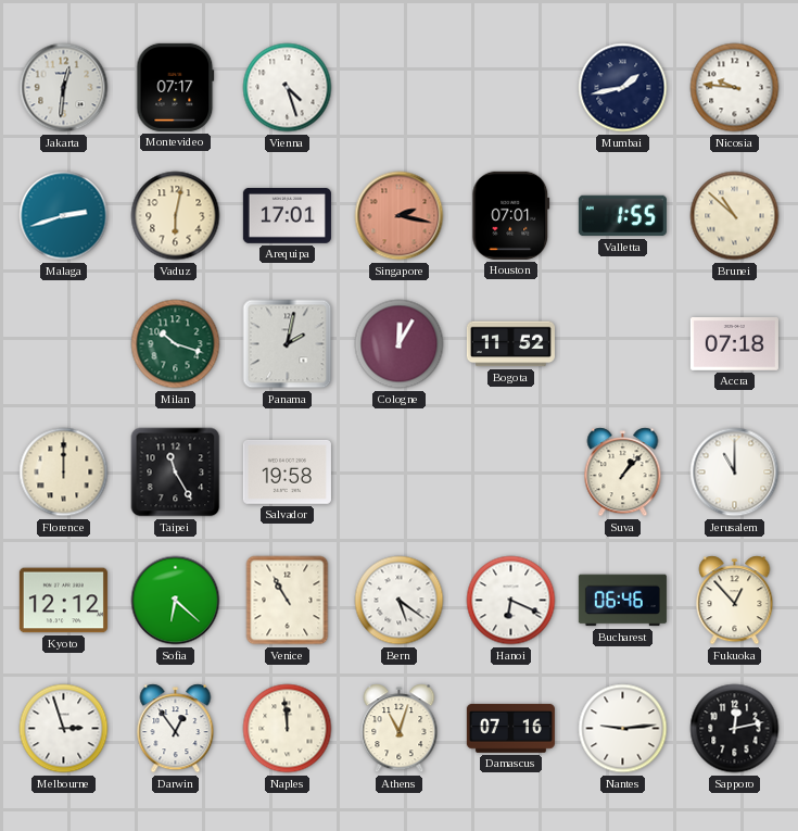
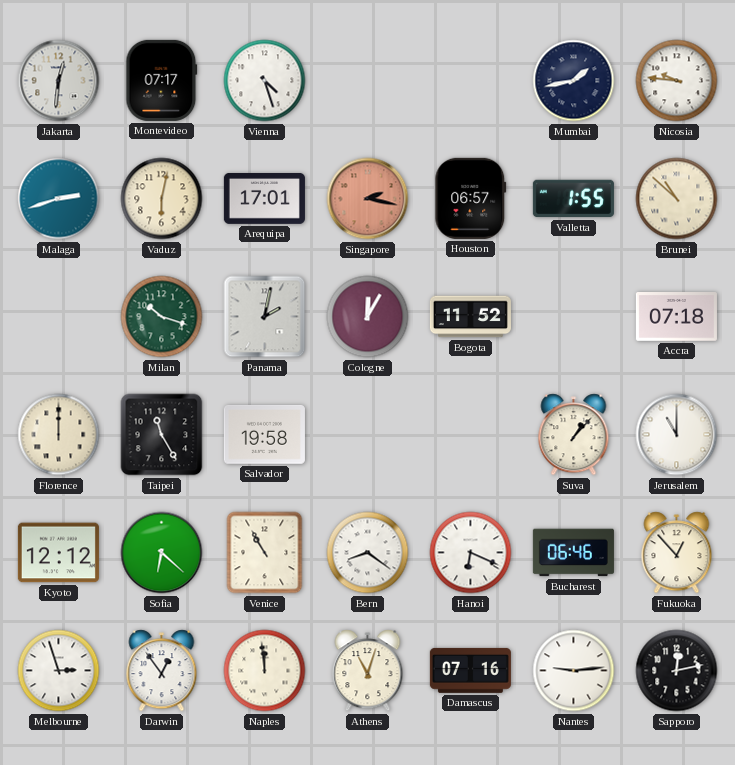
Houston: 07:01 -> 06:57
Bern: 5:21 -> 8:21
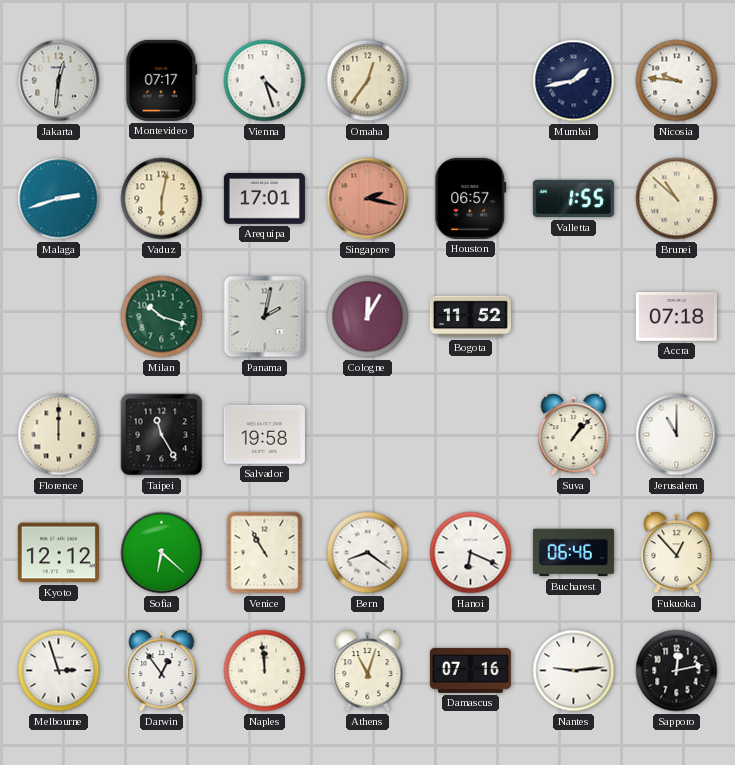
Omaha: none -> 12:36
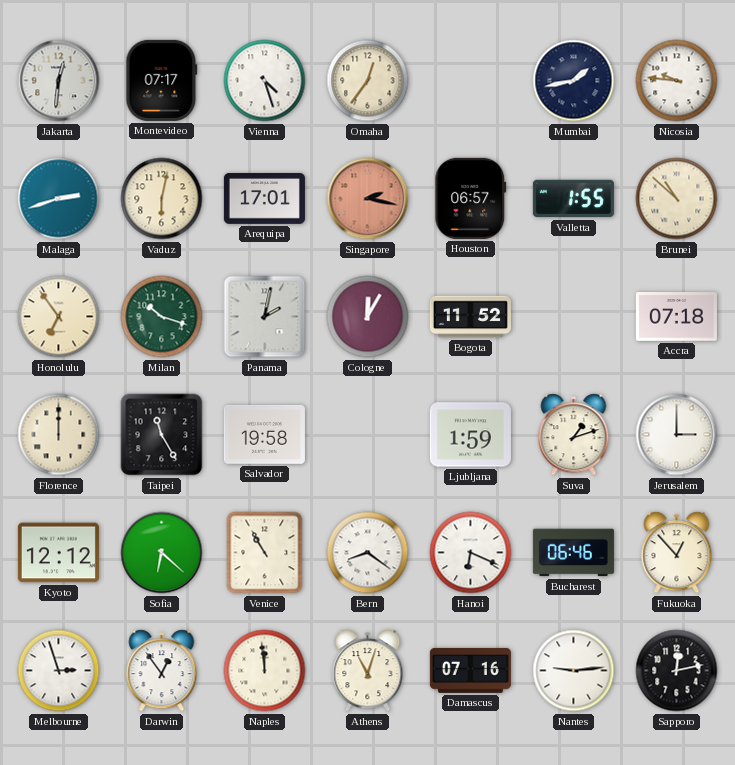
Honolulu: none -> 6:54
Ljubljana: none -> 1:59
Suva: 1:07 -> 1:12
Jerusalem: 11:00 -> 3:00
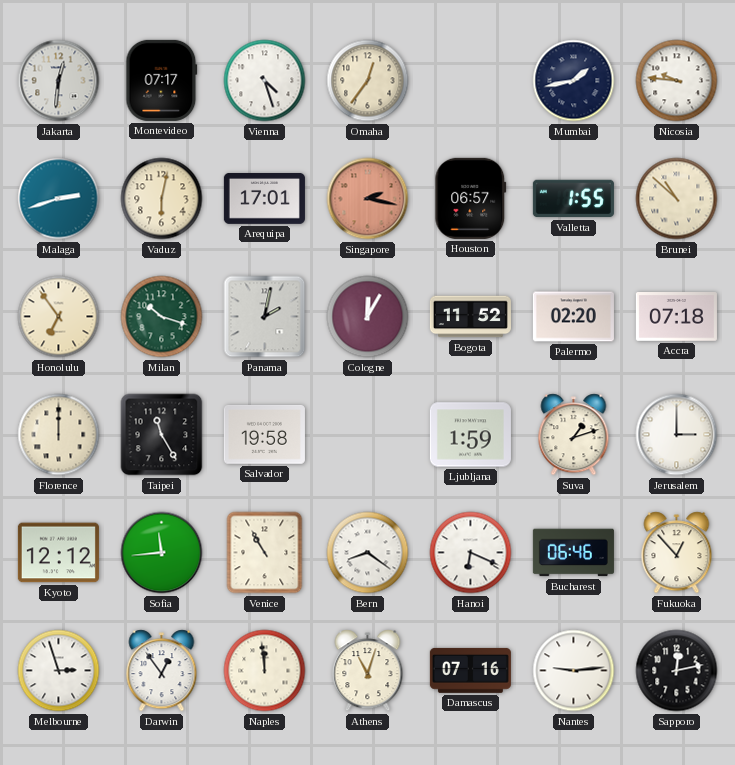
Palermo: none -> 02:20
Sofia: 6:22 -> 11:44
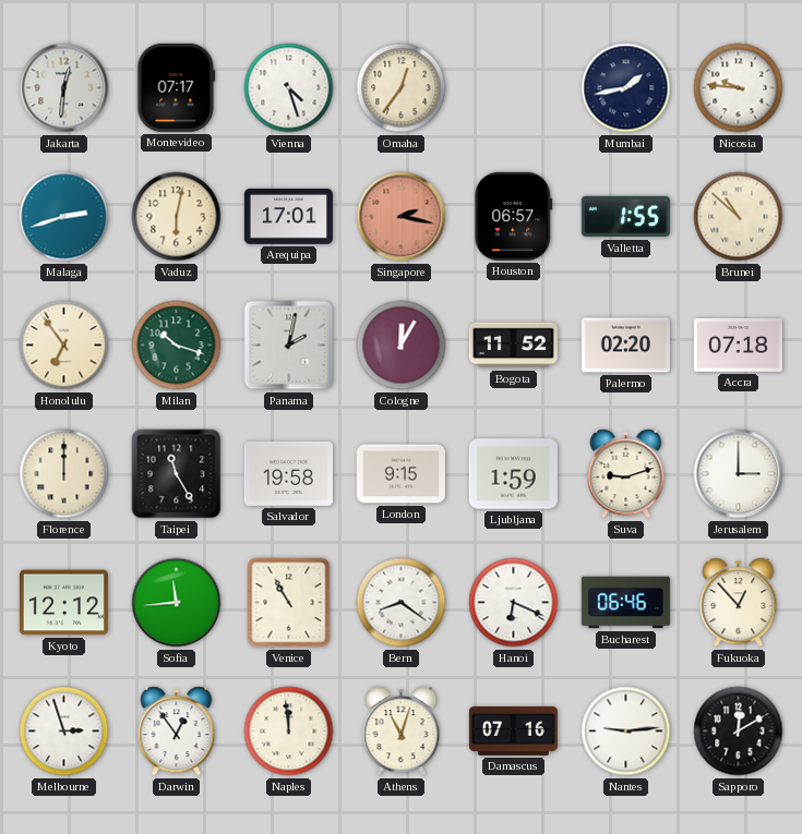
London: none -> 9:15
Suva: 1:12 -> 9:12
Sapporo: 12:13 -> 12:10
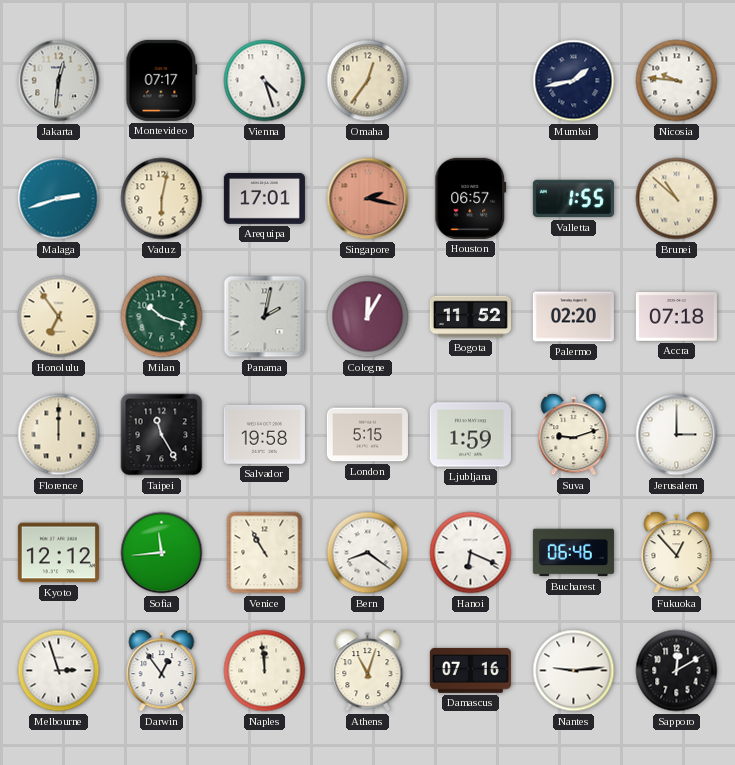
London: 9:15 -> 5:15
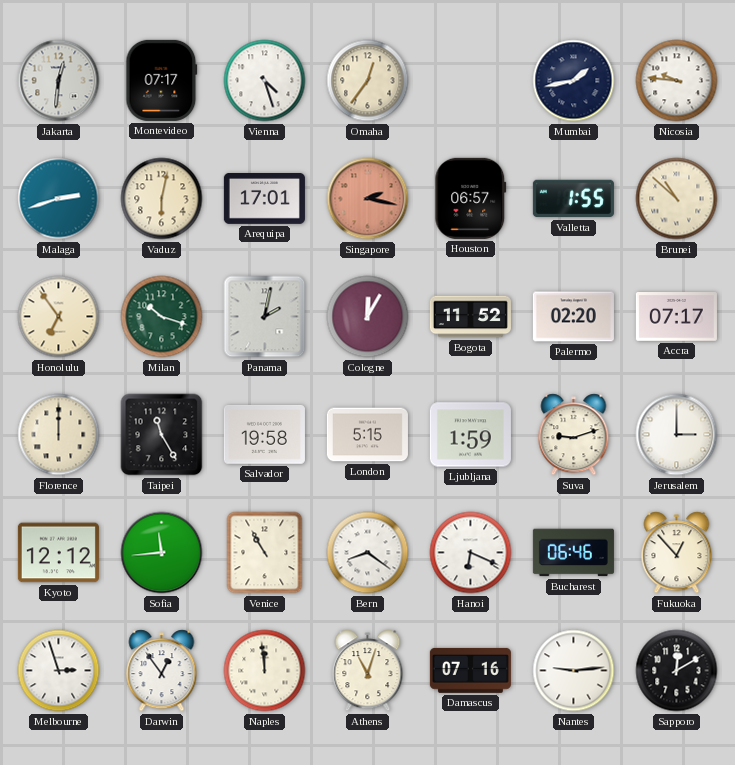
Accra: 07:18 -> 07:17
